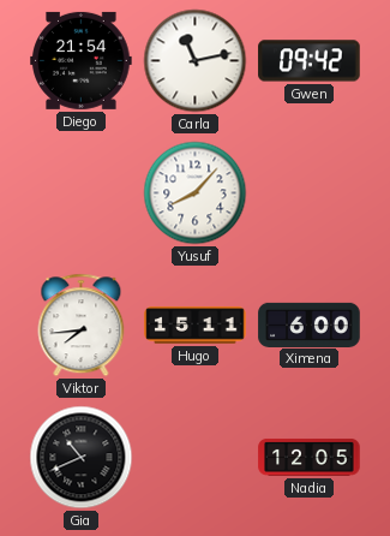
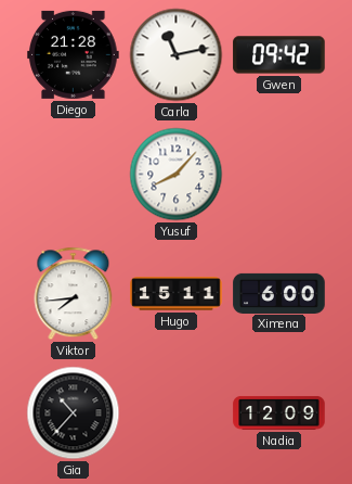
Diego: 21:54 -> 21:28
Gia: 10:41 -> 10:37
Nadia: 12:05 -> 12:09
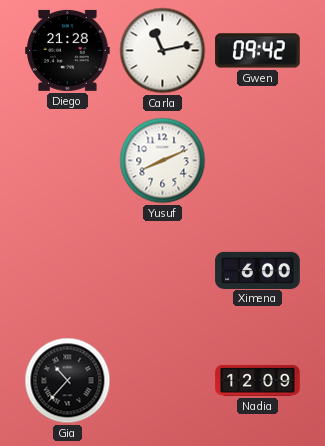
Yusuf: 8:07 -> 8:11
Viktor: 7:44 -> none
Hugo: 15:11 -> none
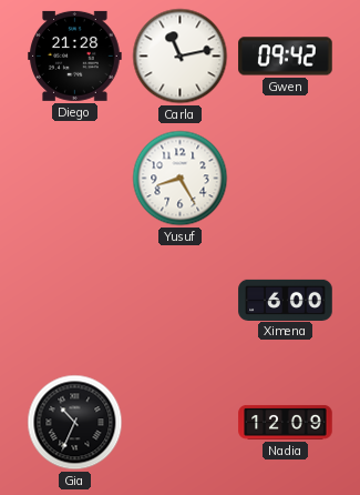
Yusuf: 8:11 -> 8:25
Gia: 10:37 -> 10:34
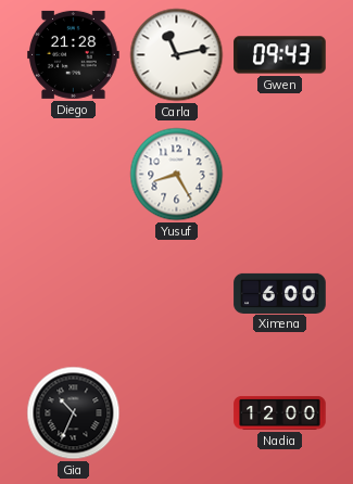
Gwen: 09:42 -> 09:43
Nadia: 12:09 -> 12:00
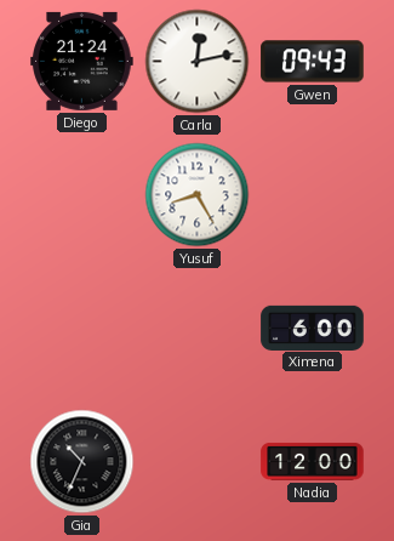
Diego: 21:28 -> 21:24
Carla: 11:13 -> 12:13
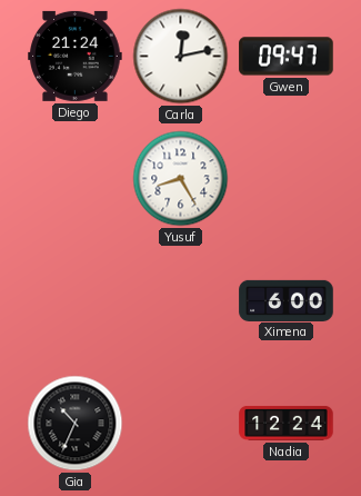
Gwen: 09:43 -> 09:47
Nadia: 12:00 -> 12:24
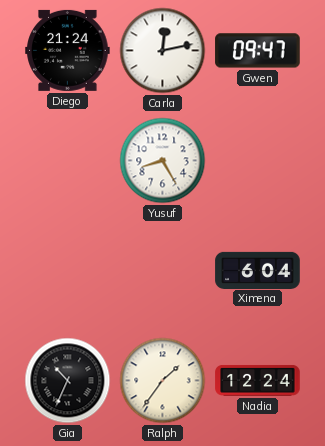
Ximena: 6:00 -> 6:04
Ralph: none -> 1:36
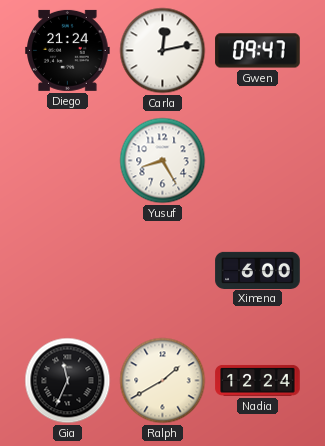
Ximena: 6:04 -> 6:00
Gia: 10:34 -> 11:34
Ralph: 1:36 -> 1:40
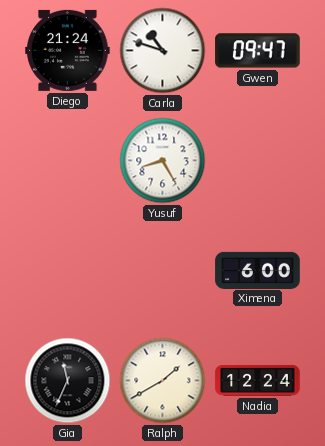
Carla: 12:13 -> 10:48
